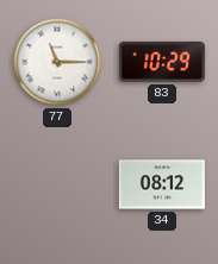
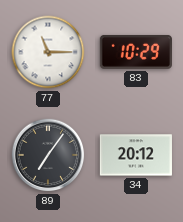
89: none -> 7:06
34: 08:12 -> 20:12
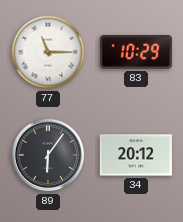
89: 7:06 -> 6:06
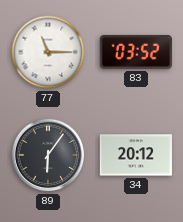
83: 10:29 -> 03:52
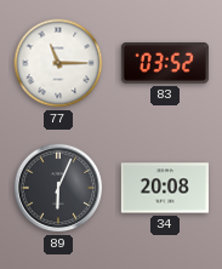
89: 6:06 -> 6:04
34: 20:12 -> 20:08
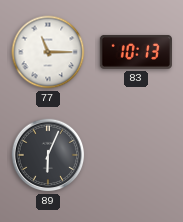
83: 03:52 -> 10:13
34: 20:08 -> none
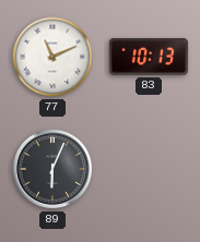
77: 11:15 -> 11:11
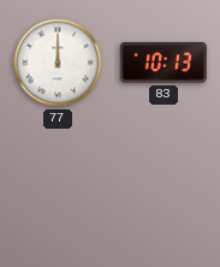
77: 11:11 -> 12:00
89: 6:04 -> none
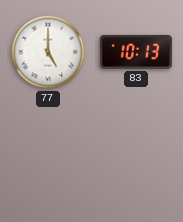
77: 12:00 -> 5:00
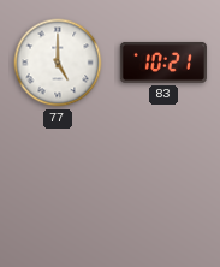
83: 10:13 -> 10:21
